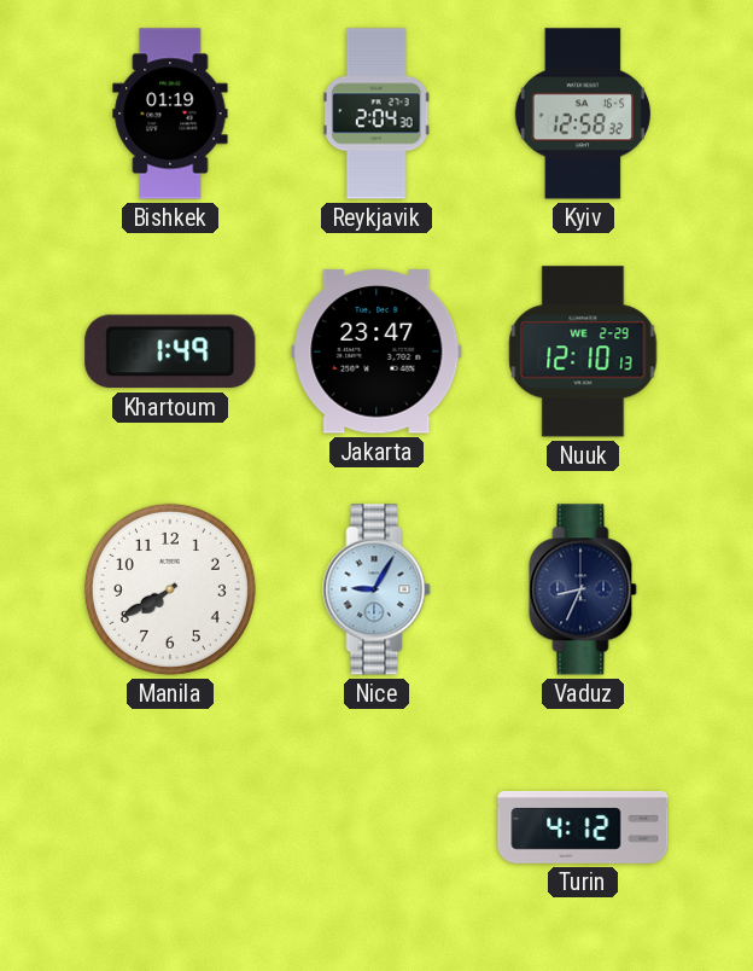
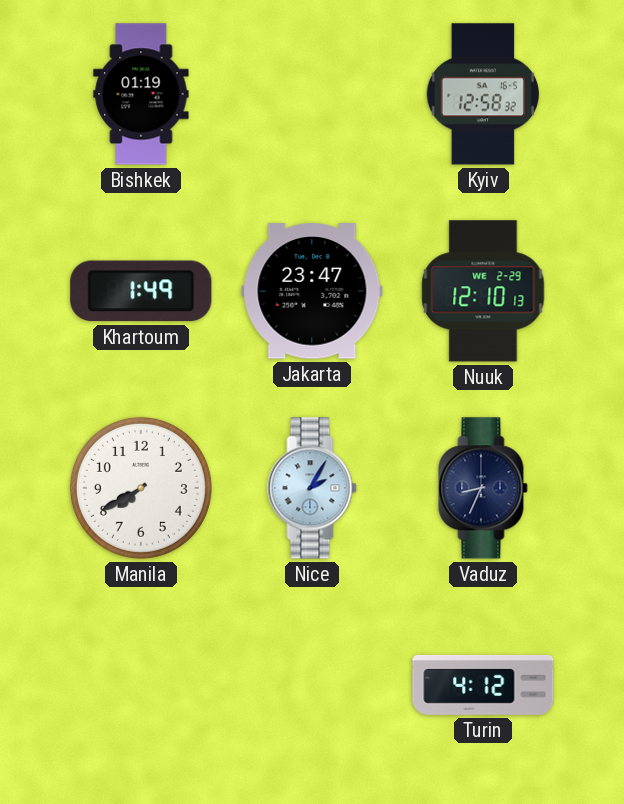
Reykjavik: 2:04 -> none
Nice: 9:05 -> 2:05
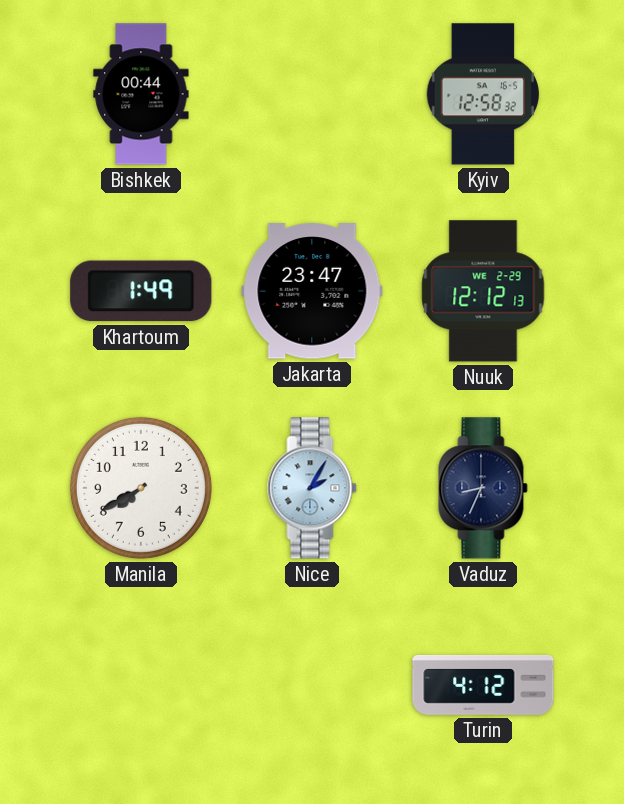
Bishkek: 01:19 -> 00:44
Nuuk: 12:10 -> 12:12
